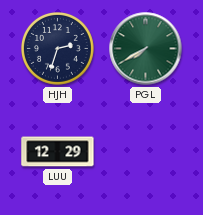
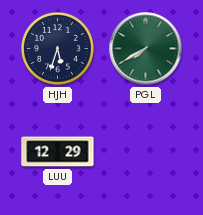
HJH: 2:33 -> 5:33
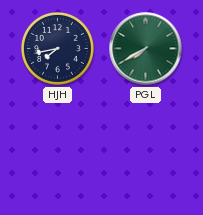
HJH: 5:33 -> 7:43
LUU: 12:29 -> none
